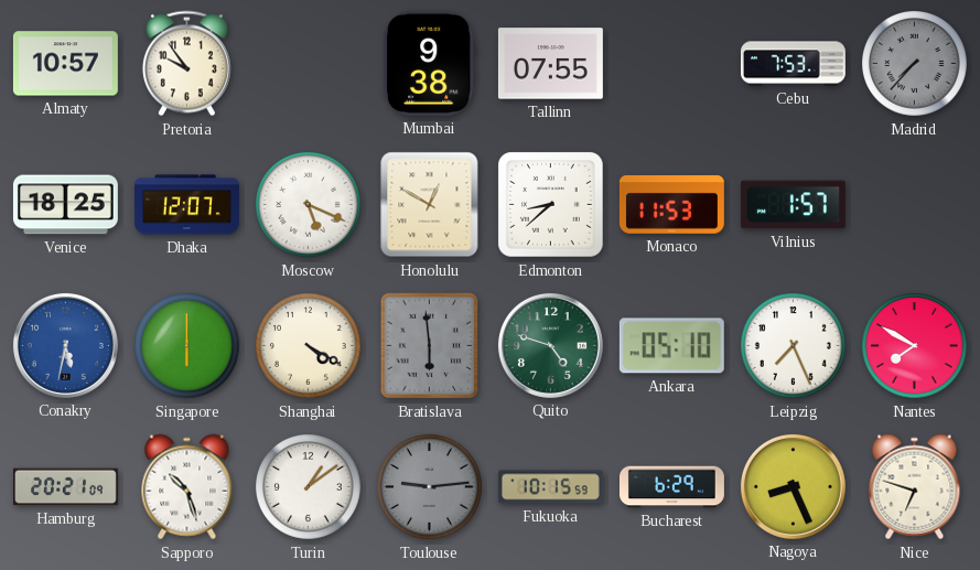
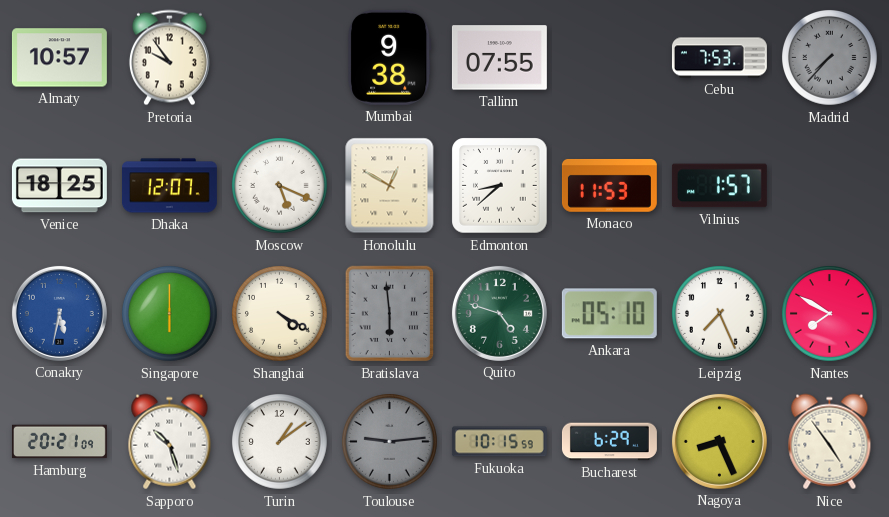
Nice: 6:48 -> 4:54
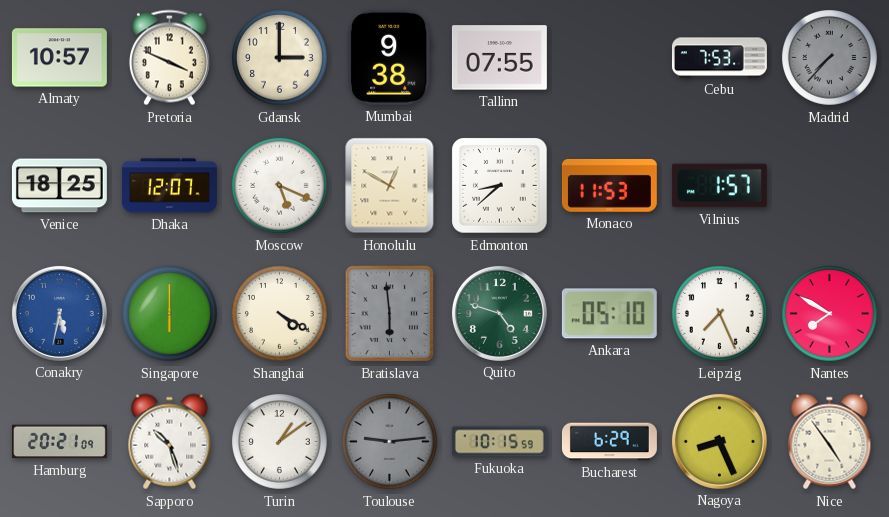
Pretoria: 9:54 -> 3:49
Gdansk: none -> 3:00
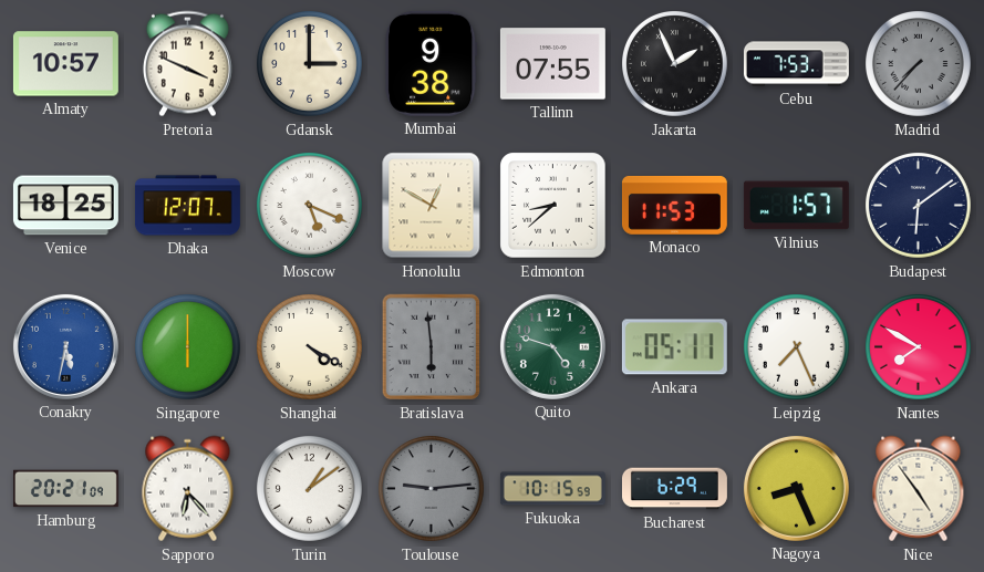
Jakarta: none -> 1:56
Budapest: none -> 6:09
Ankara: 05:10 -> 05:11
Sapporo: 10:27 -> 6:23
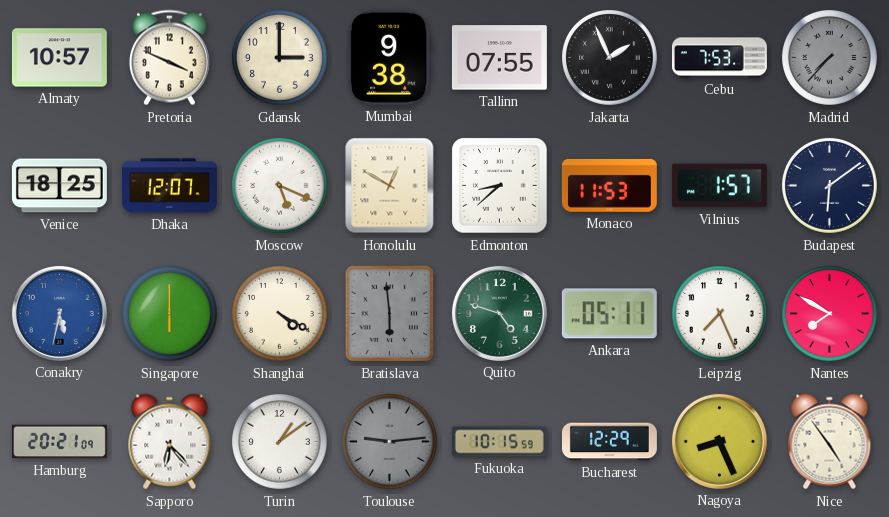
Bucharest: 6:29 -> 12:29
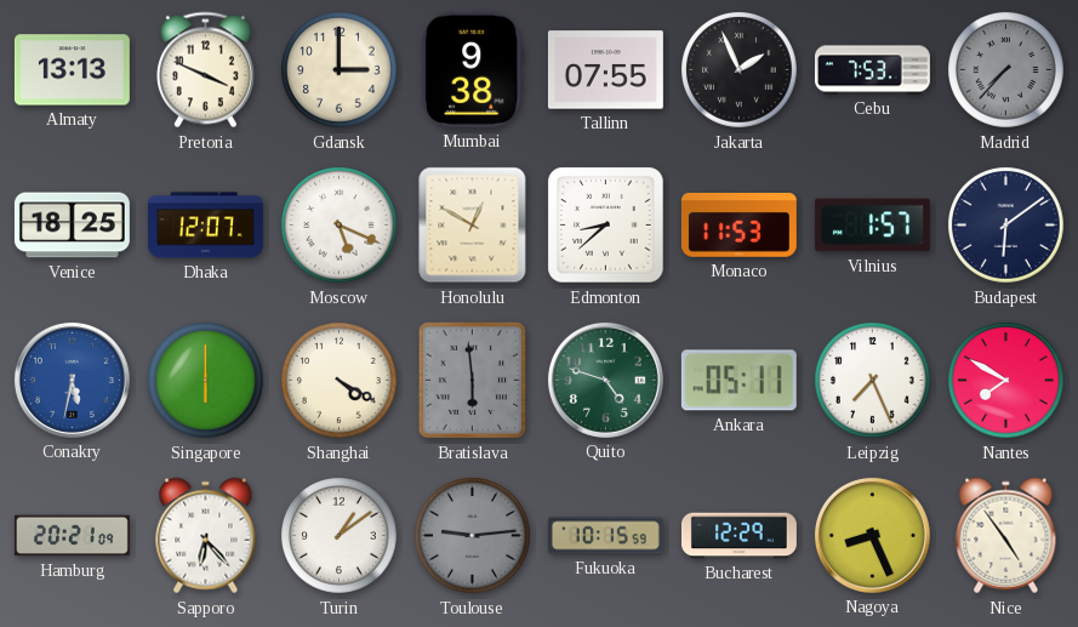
Almaty: 10:57 -> 13:13
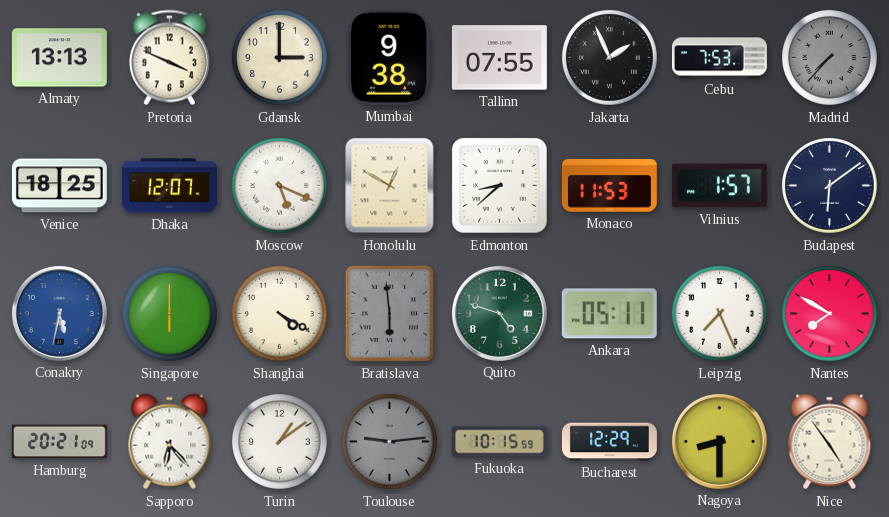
Nagoya: 8:26 -> 8:30
